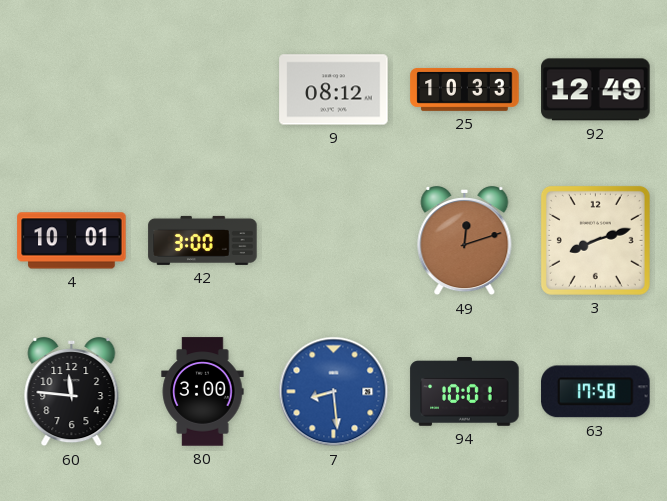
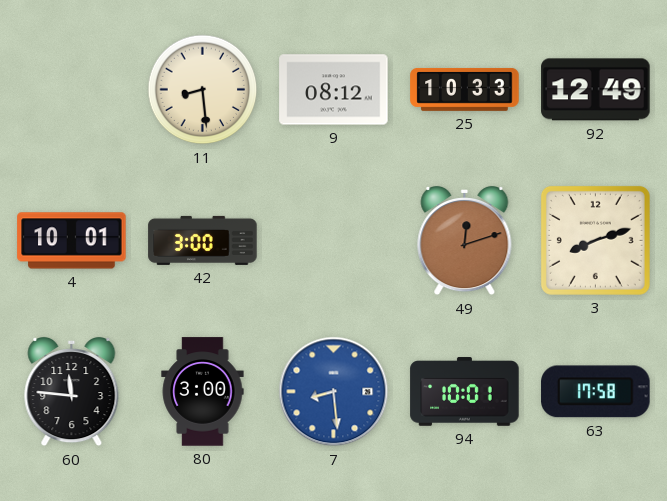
11: none -> 8:29
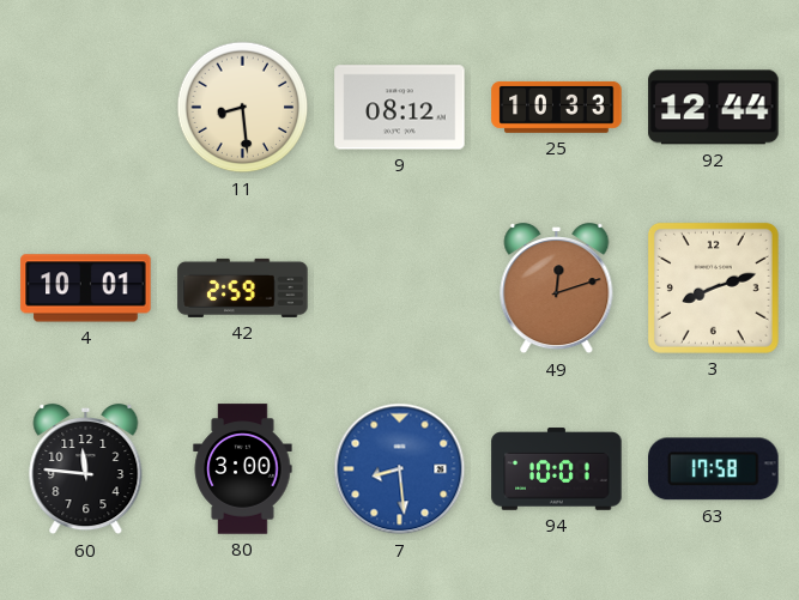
92: 12:49 -> 12:44
42: 3:00 -> 2:59
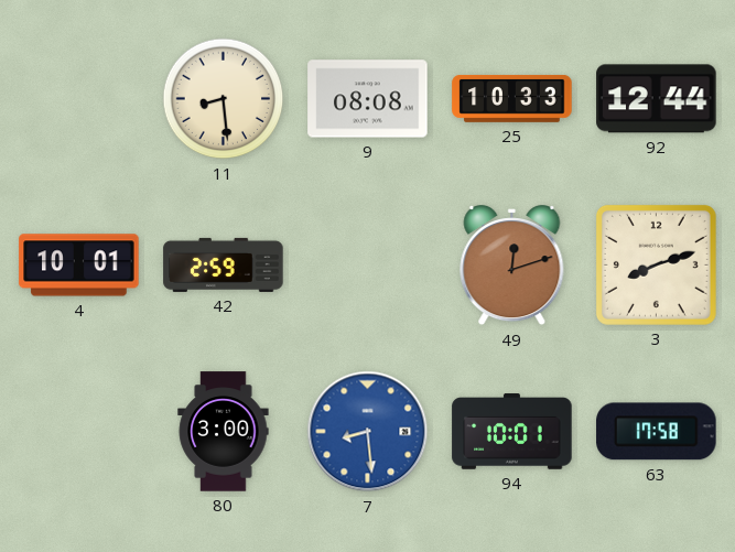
9: 08:12 -> 08:08
60: 11:46 -> none
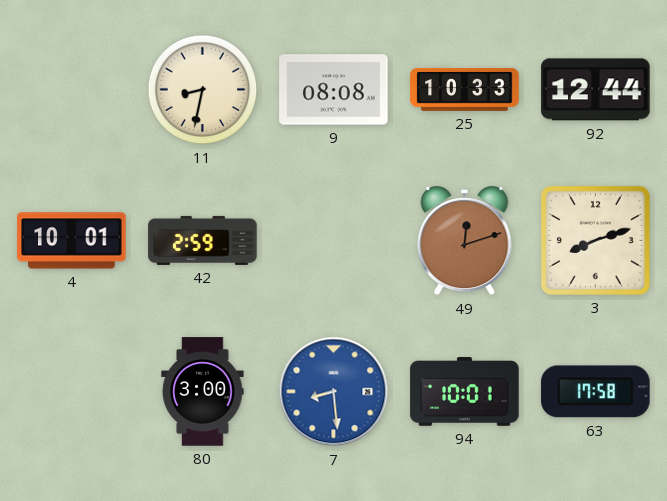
11: 8:29 -> 8:32
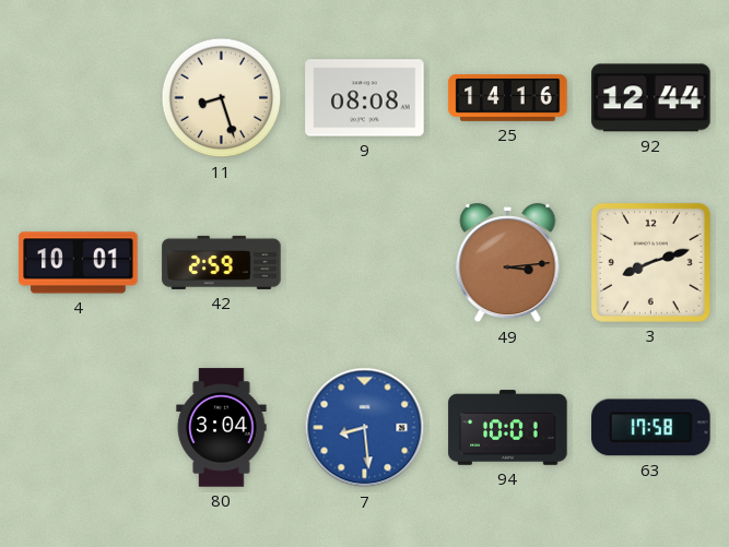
11: 8:32 -> 8:27
25: 10:33 -> 14:16
49: 12:12 -> 3:14
80: 3:00 -> 3:04
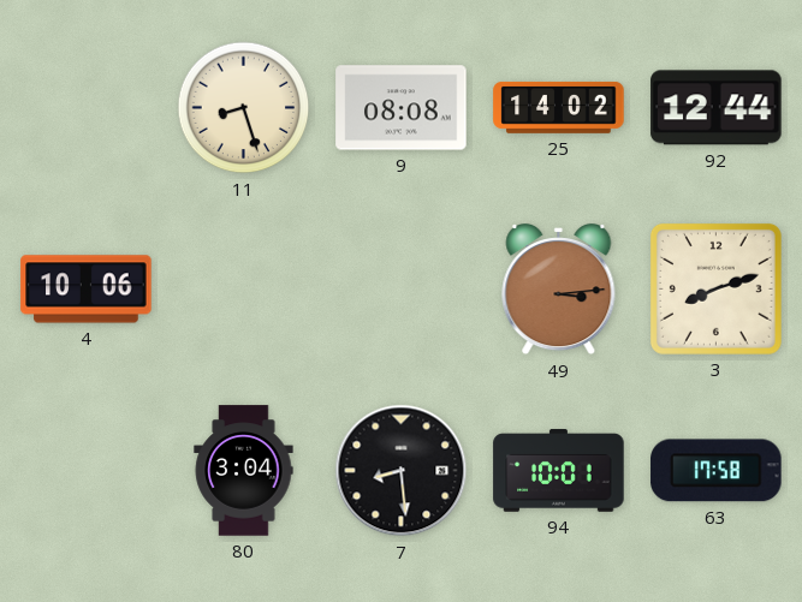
25: 14:16 -> 14:02
4: 10:01 -> 10:06
42: 2:59 -> none
7 dial: blue -> black
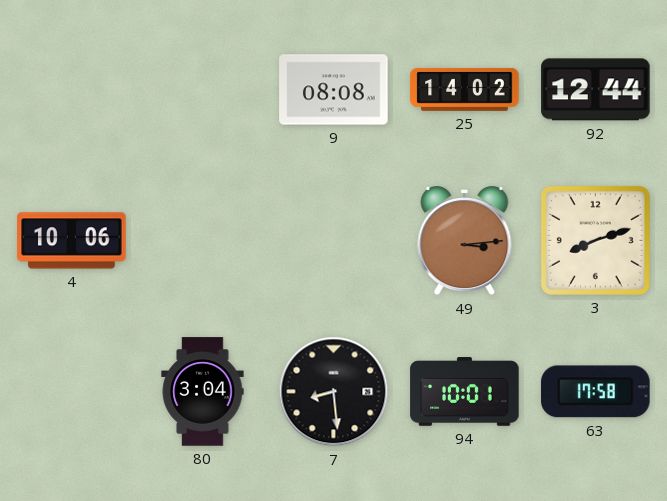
11: 8:27 -> none
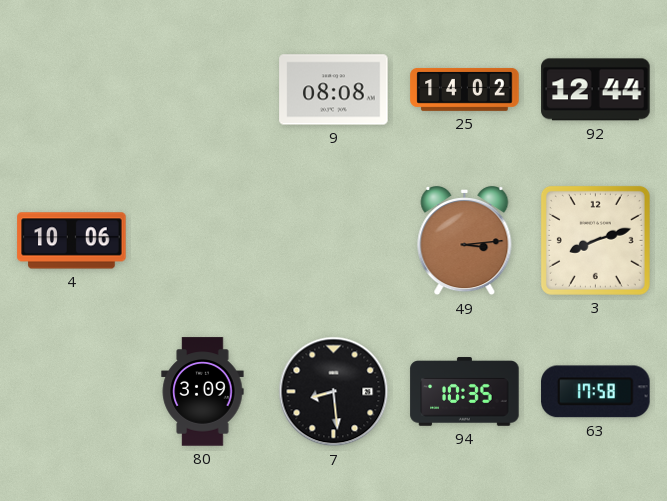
80: 3:04 -> 3:09
94: 10:01 -> 10:35
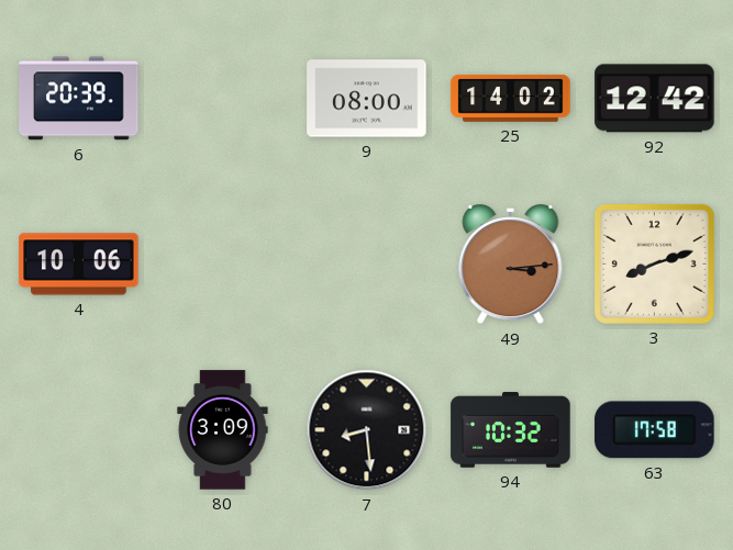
6: none -> 20:39
9: 08:08 -> 08:00
92: 12:44 -> 12:42
94: 10:35 -> 10:32
